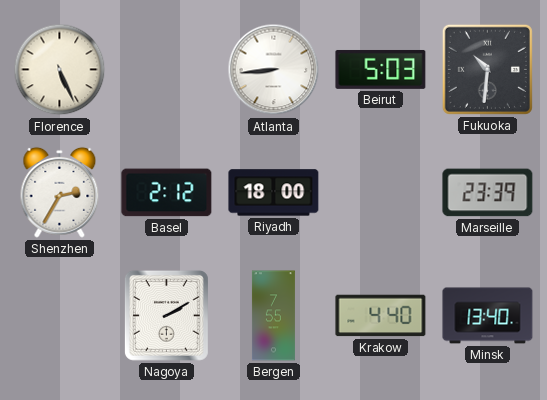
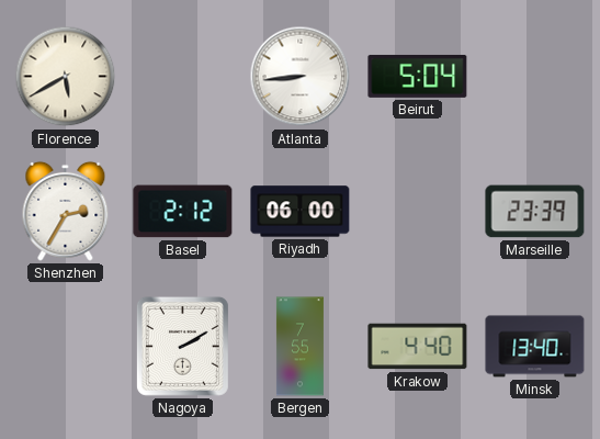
Florence: 5:26 -> 5:40
Beirut: 5:03 -> 5:04
Fukuoka: 10:31 -> none
Riyadh: 18:00 -> 06:00
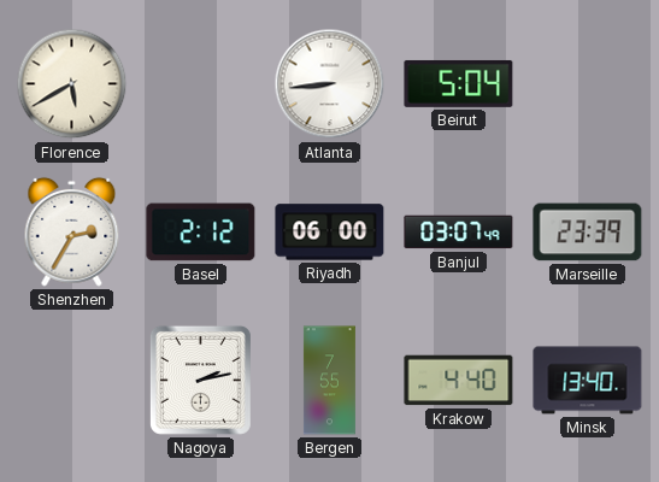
Banjul: none -> 03:07
Nagoya: 2:10 -> 2:13
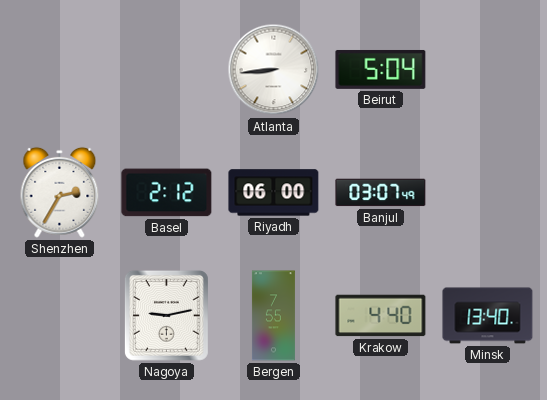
Florence: 5:40 -> none
Marseille: 23:39 -> none
Nagoya: 2:13 -> 9:13
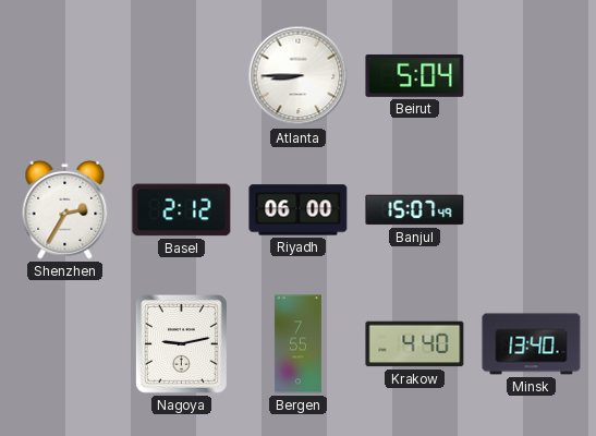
Atlanta: 8:44 -> 8:45
Banjul: 03:07 -> 15:07
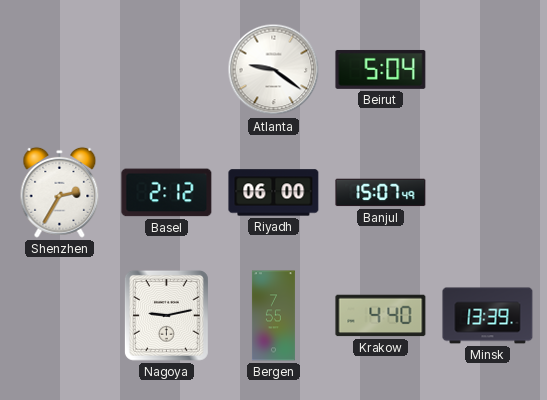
Atlanta: 8:45 -> 9:21
Minsk: 13:40 -> 13:39
